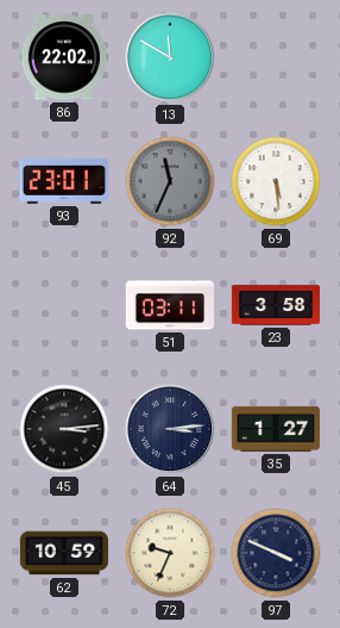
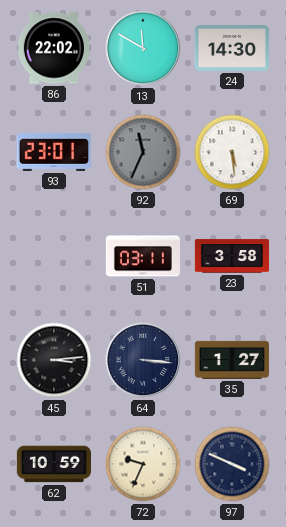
24: none -> 14:30
64: 3:14 -> 3:16
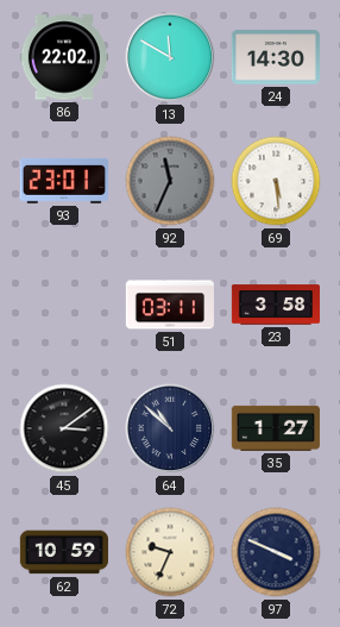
45: 3:14 -> 3:09
64: 3:16 -> 10:52
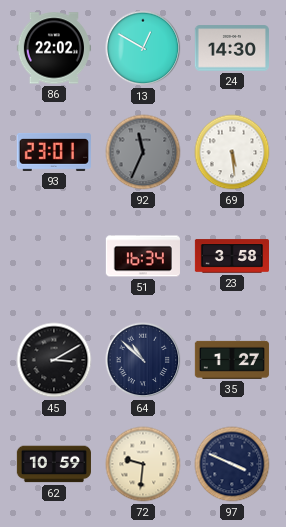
13: 11:50 -> 12:50
51: 03:11 -> 16:34
45: 3:09 -> 3:10
72: 9:34 -> 9:31
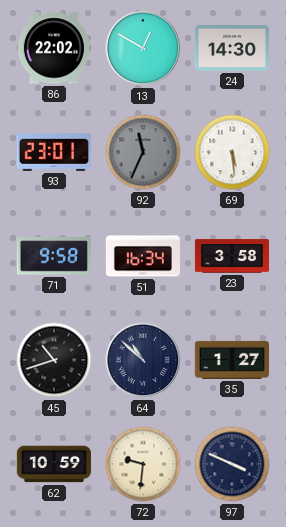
71: none -> 9:58
45: 3:10 -> 10:42
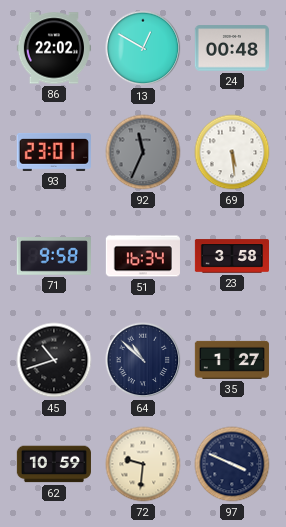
24: 14:30 -> 00:48
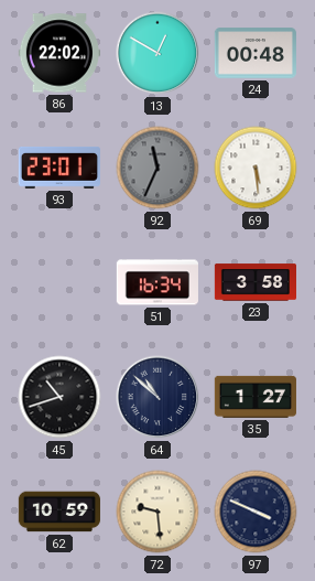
71: 9:58 -> none
72: 9:31 -> 9:29
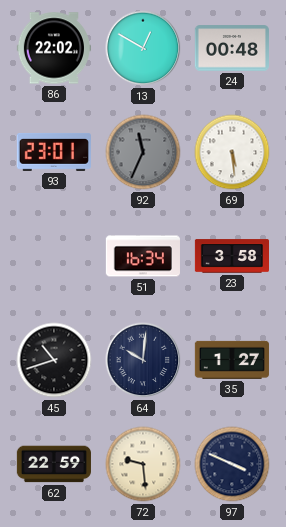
64: 10:52 -> 10:01
62: 10:59 -> 22:59
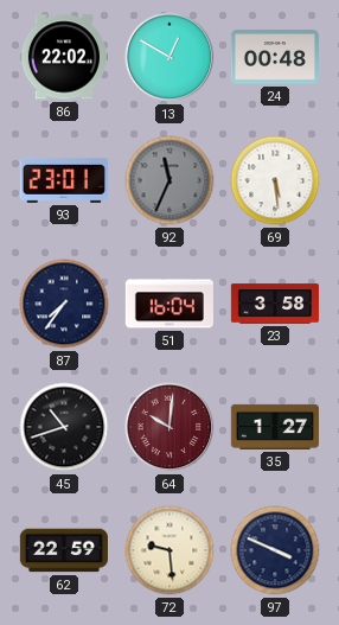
87: none -> 7:36
51: 16:34 -> 16:04
64 dial: navy -> burgundy
